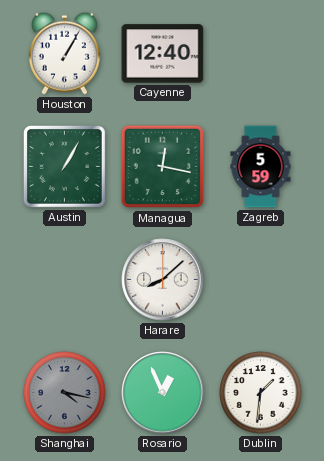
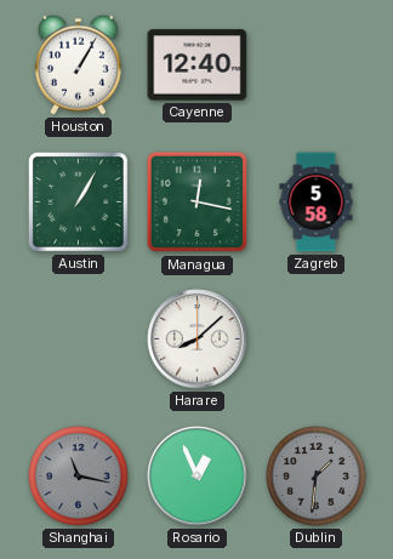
Zagreb: 5:59 -> 5:58
Shanghai: 4:17 -> 11:17
Dublin dial: white -> grey
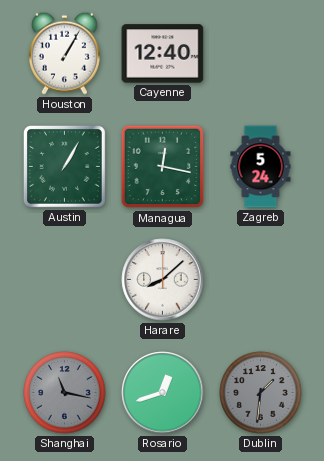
Zagreb: 5:58 -> 5:24
Rosario: 12:56 -> 12:42
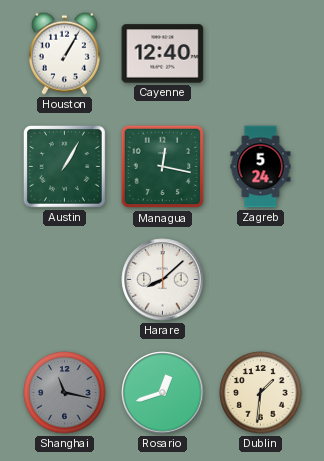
Dublin dial: grey -> cream
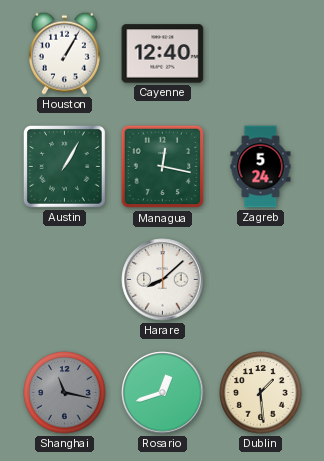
Dublin: 1:31 -> 1:29
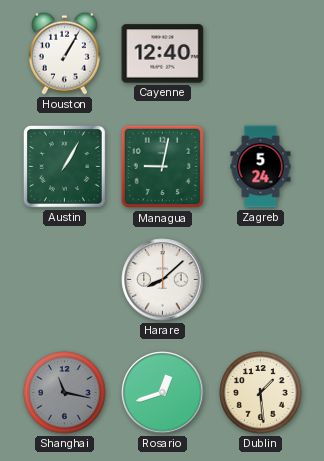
Managua: 12:17 -> 9:02
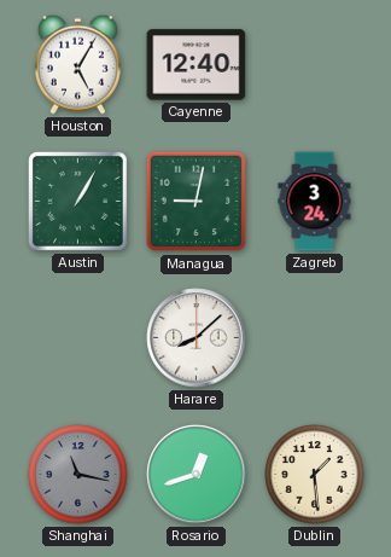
Houston: 1:05 -> 5:05
Zagreb: 5:24 -> 3:24
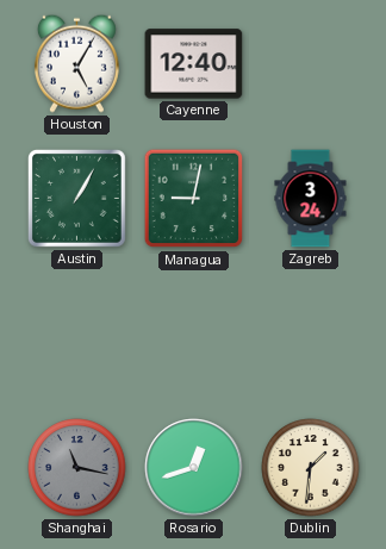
Harare: 8:08 -> none
Dublin: 1:29 -> 1:31
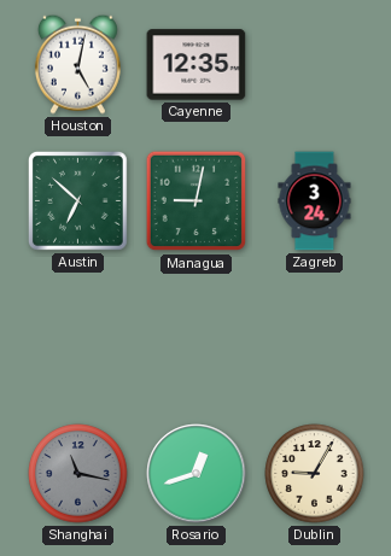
Houston: 5:05 -> 5:02
Cayenne: 12:40 -> 12:35
Austin: 1:05 -> 6:52
Dublin: 1:31 -> 9:05
